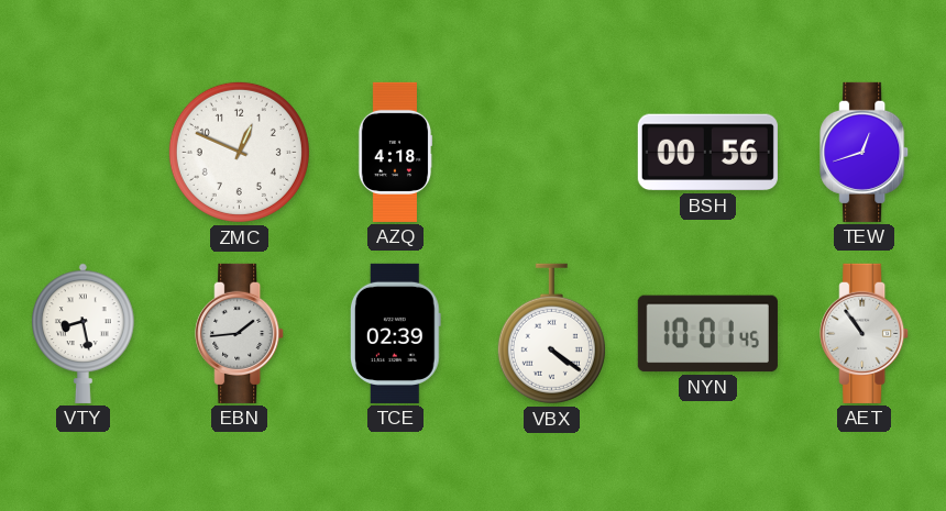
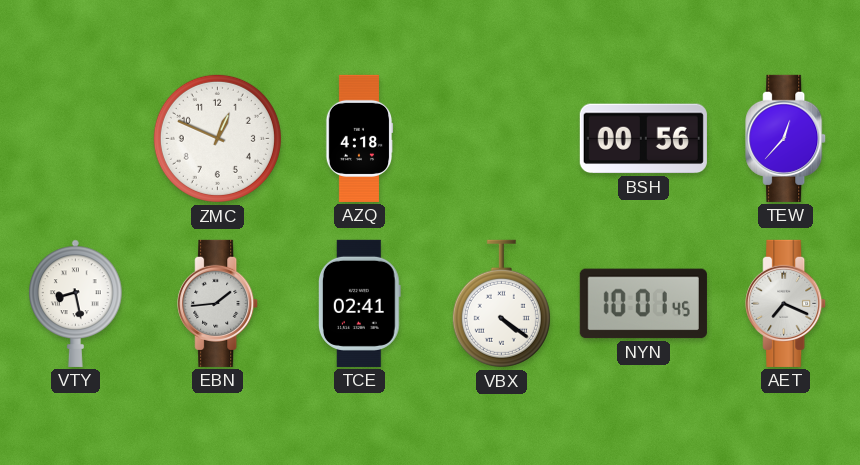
TEW: 12:42 -> 12:37
TCE: 02:39 -> 02:41
AET: 10:54 -> 7:19
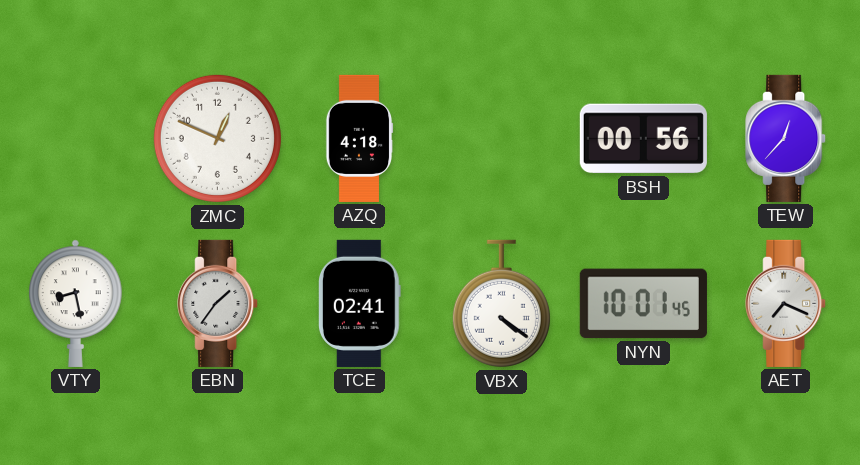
EBN: 1:44 -> 1:36
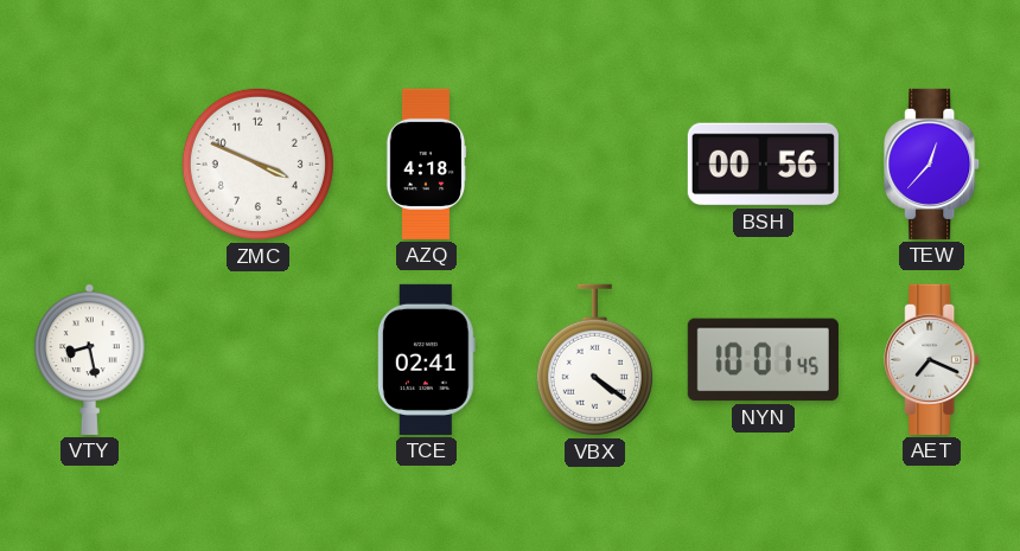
ZMC: 12:49 -> 3:49
EBN: 1:36 -> none
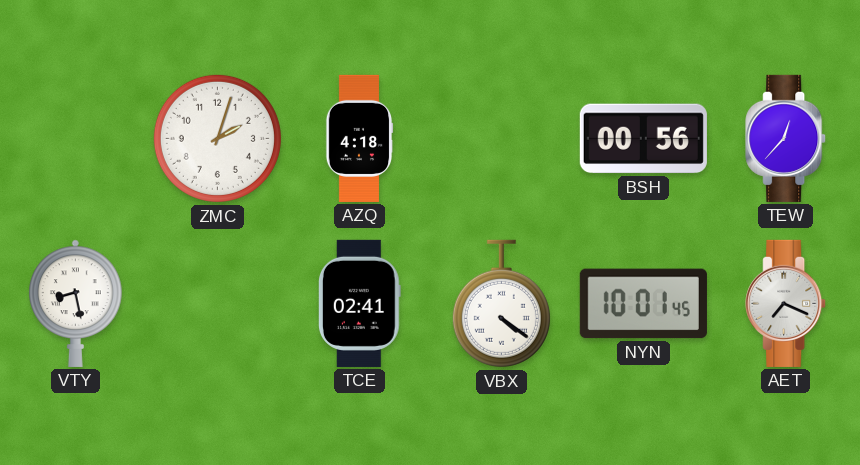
ZMC: 3:49 -> 2:03
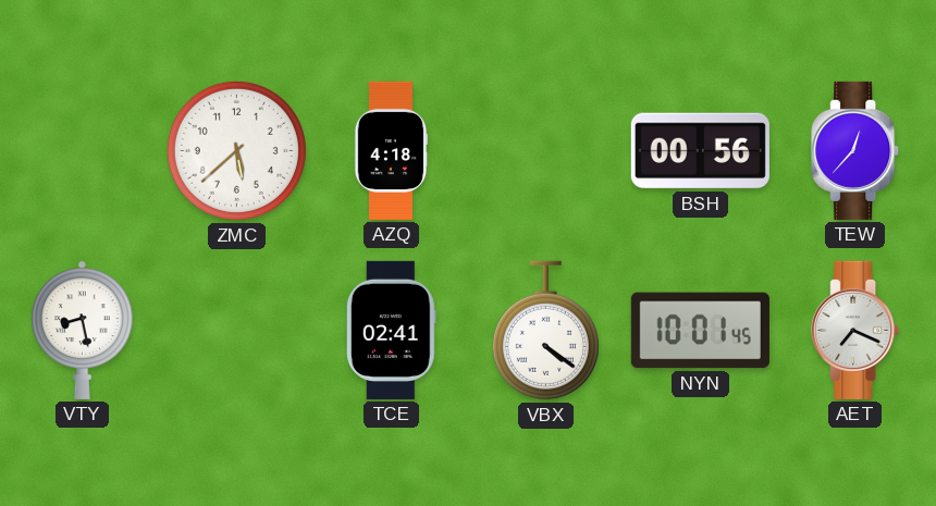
ZMC: 2:03 -> 5:38
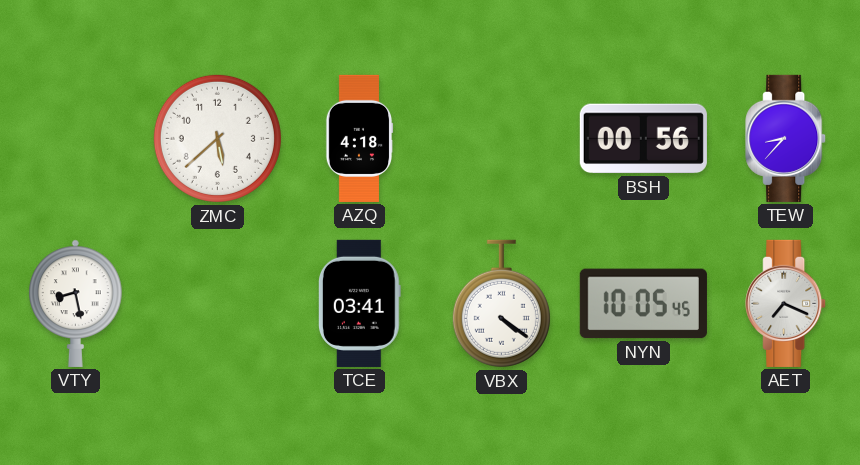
TEW: 12:37 -> 8:37
TCE: 02:41 -> 03:41
NYN: 10:01 -> 10:05
